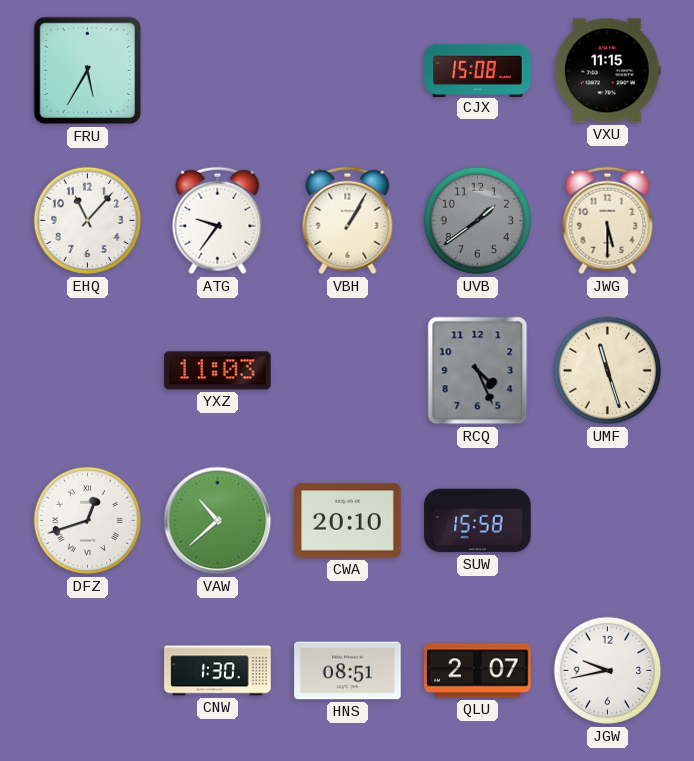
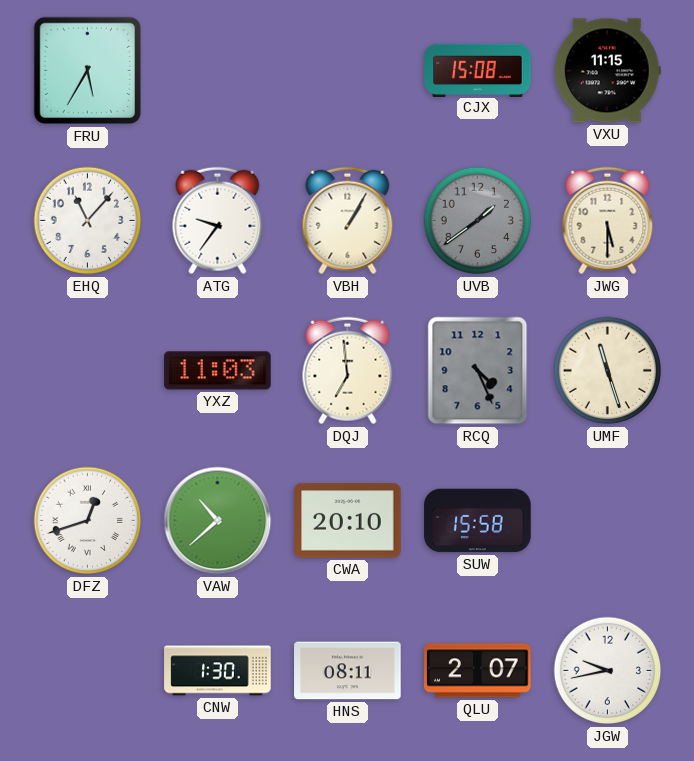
DQJ: none -> 6:59
HNS: 08:51 -> 08:11
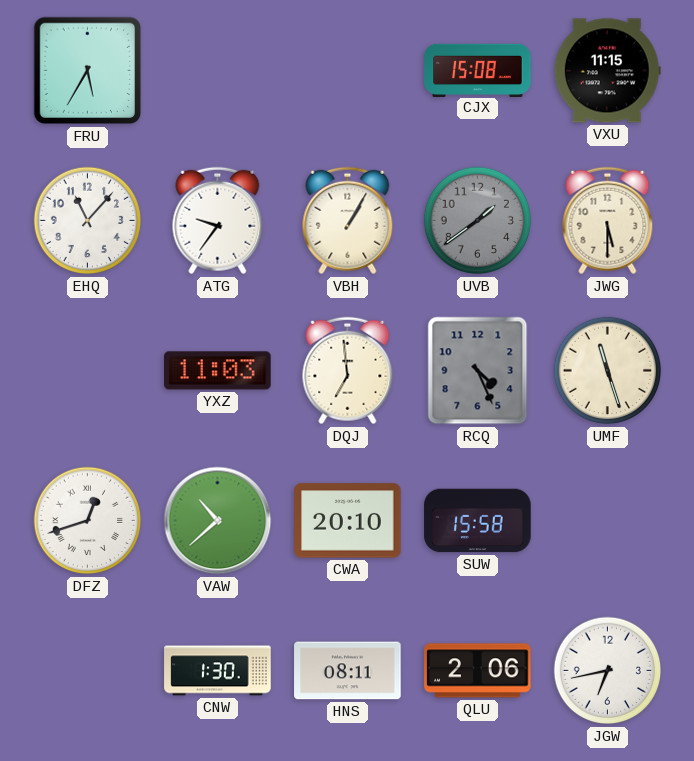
QLU: 2:07 -> 2:06
JGW: 9:43 -> 6:43
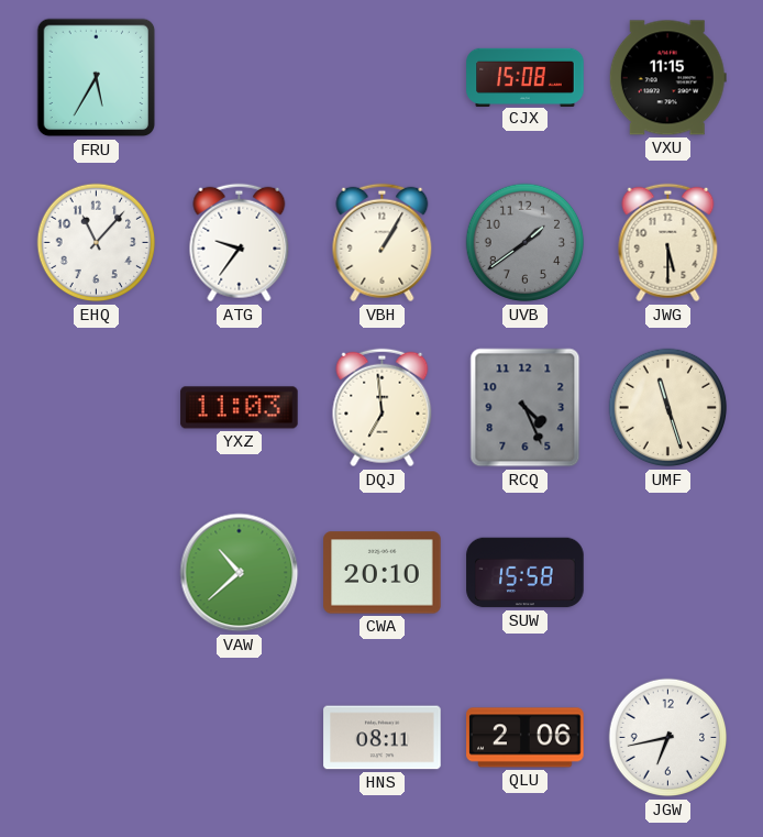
DFZ: 12:42 -> none
CNW: 1:30 -> none
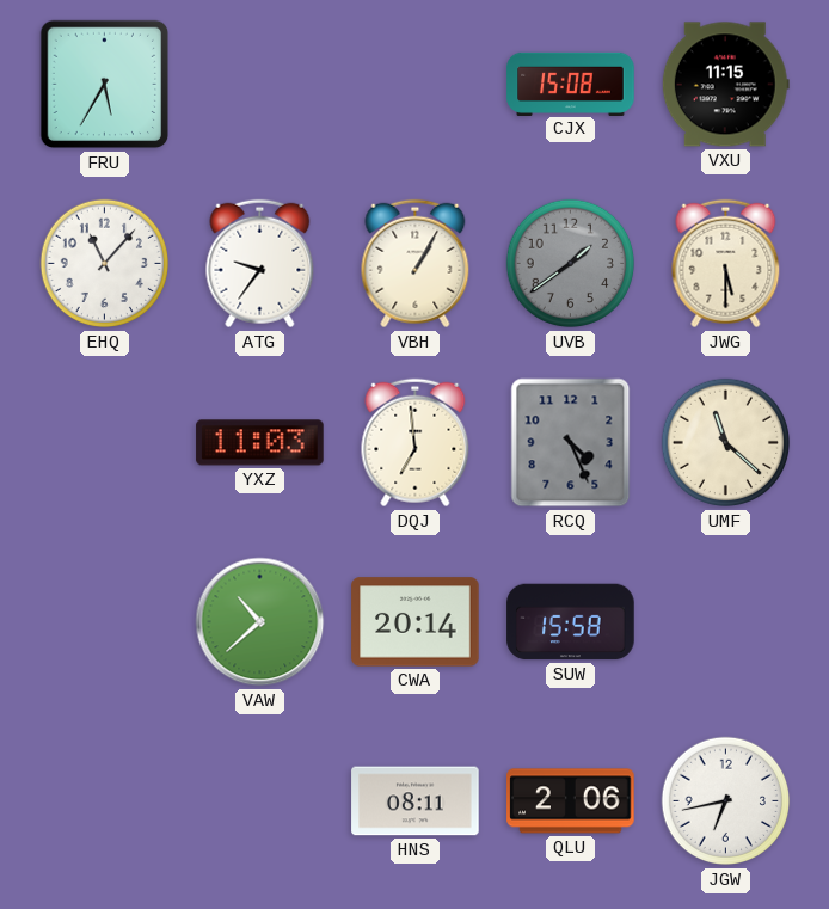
UMF: 11:27 -> 11:22
CWA: 20:10 -> 20:14
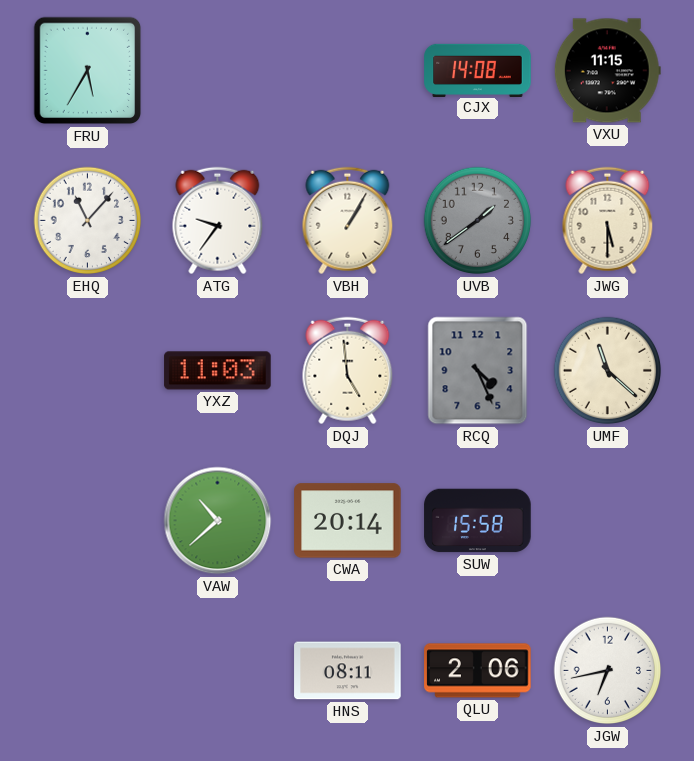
CJX: 15:08 -> 14:08
DQJ: 6:59 -> 4:59
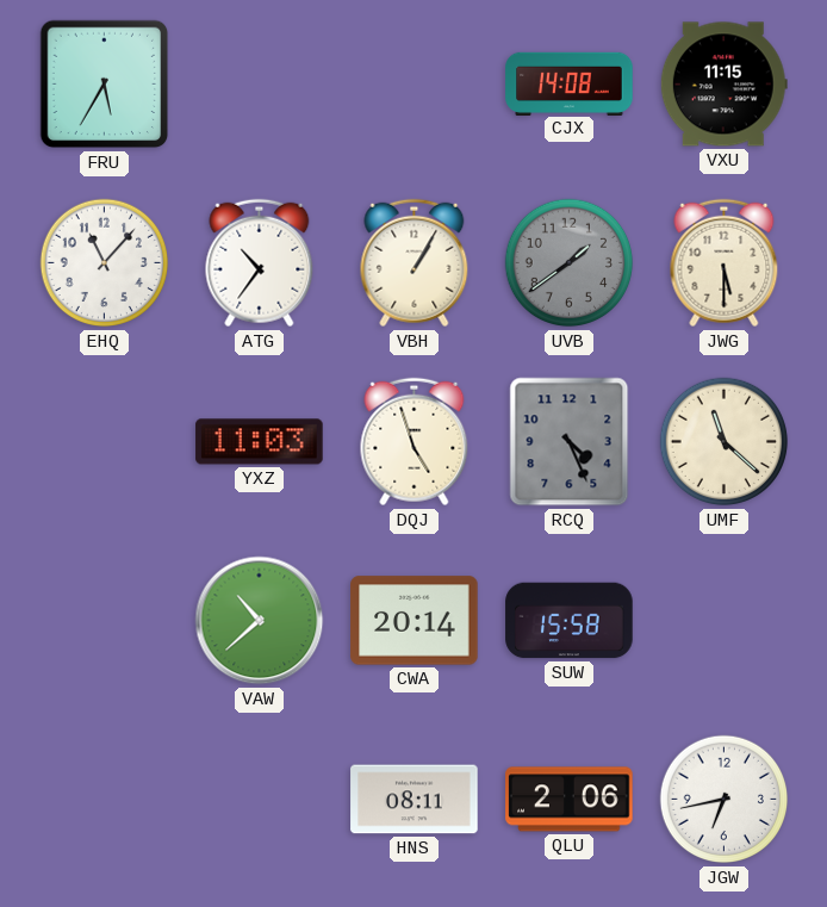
ATG: 9:36 -> 10:36
DQJ: 4:59 -> 4:57
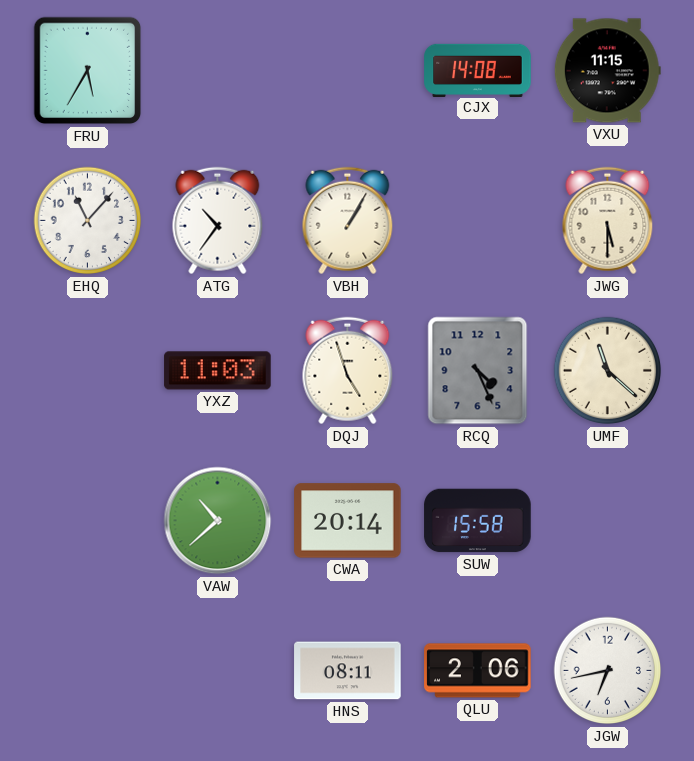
UVB: 1:39 -> none
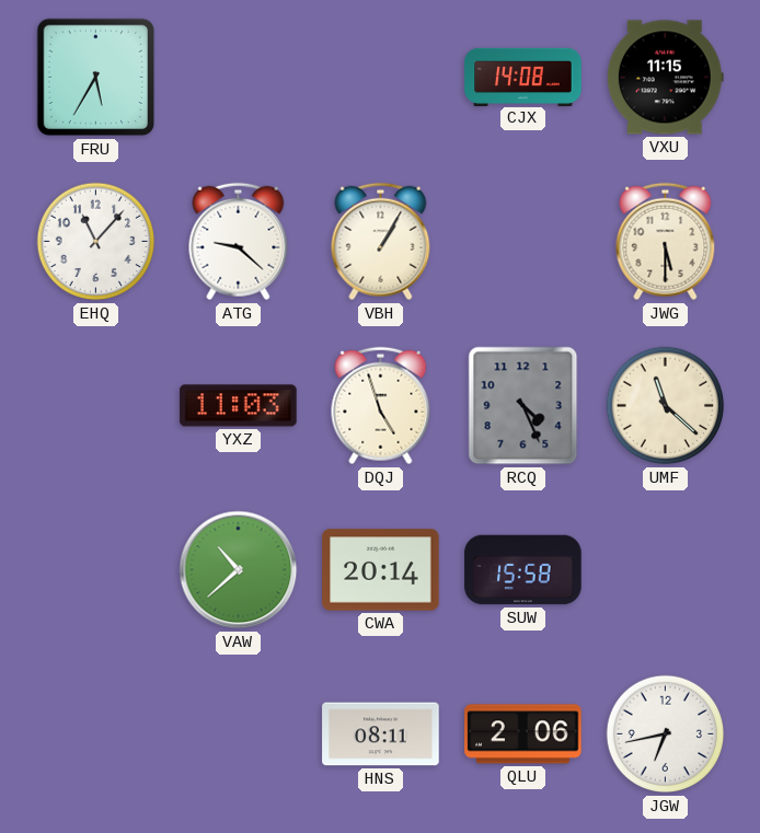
ATG: 10:36 -> 9:22
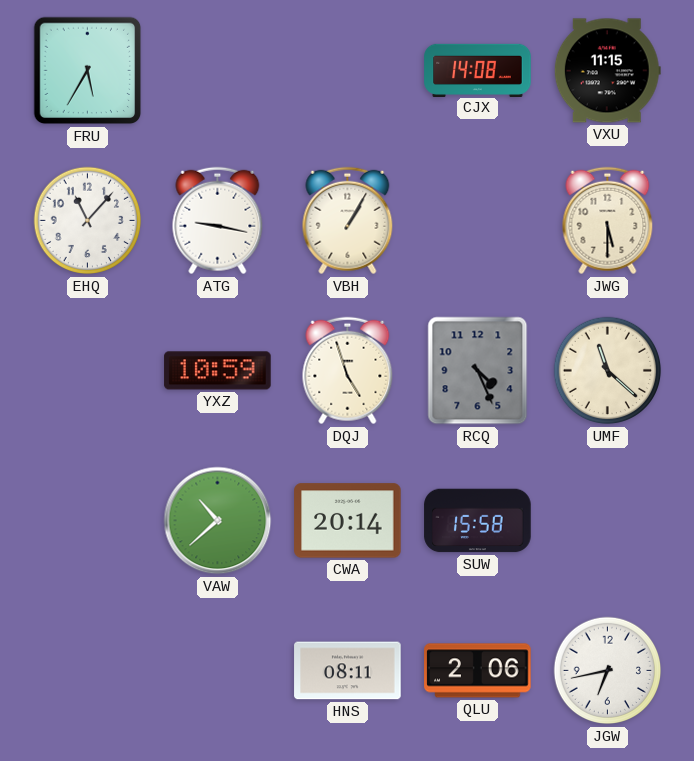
ATG: 9:22 -> 9:17
YXZ: 11:03 -> 10:59
